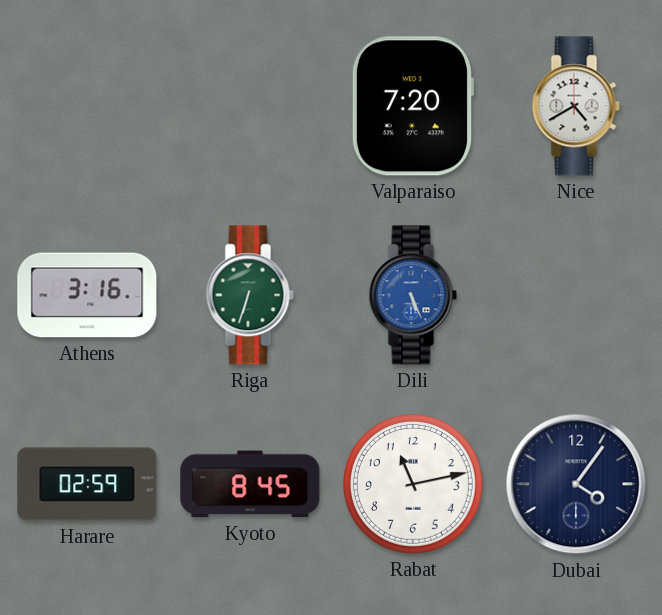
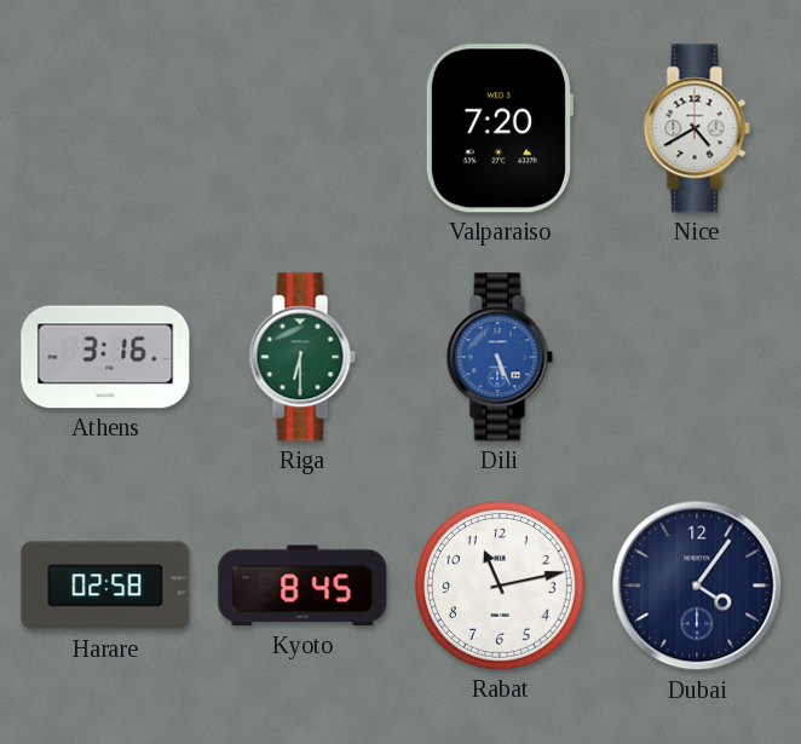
Riga: 6:33 -> 6:30
Harare: 02:59 -> 02:58
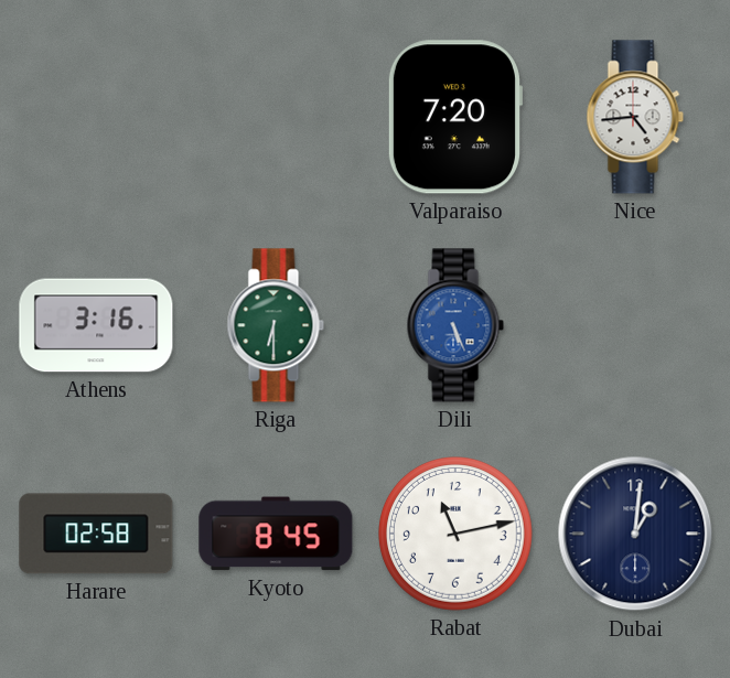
Nice: 4:40 -> 4:44
Dubai: 4:06 -> 1:01
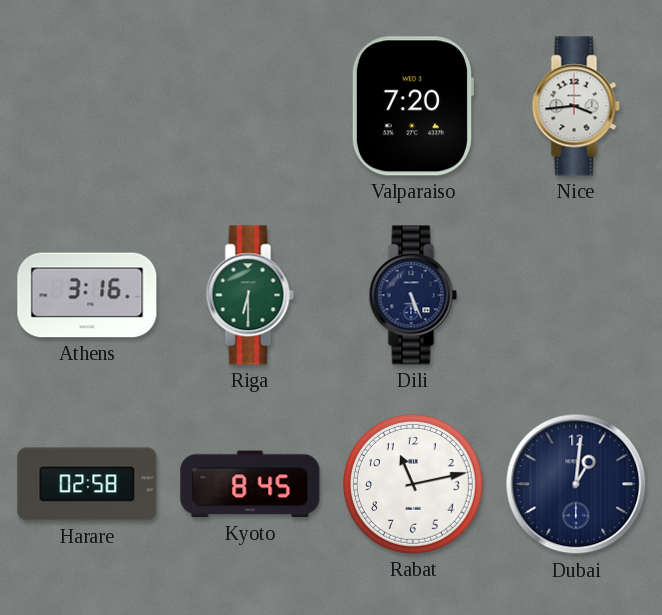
Nice: 4:44 -> 3:44
Dili dial: blue -> navy
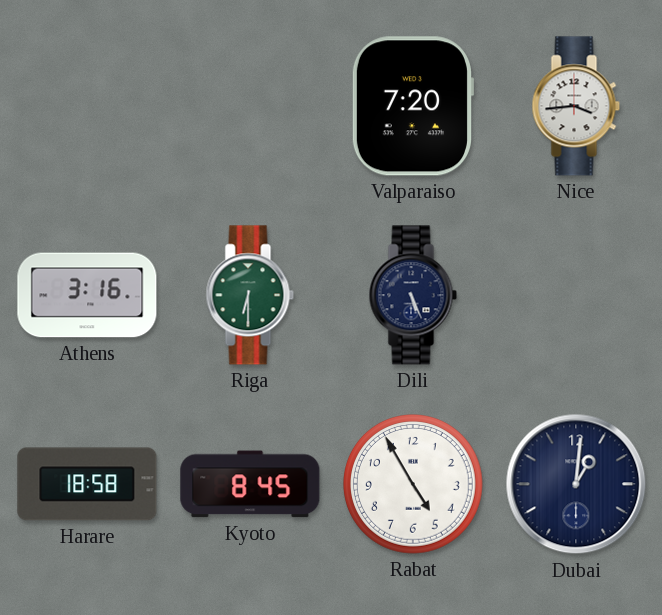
Harare: 02:58 -> 18:58
Rabat: 11:13 -> 4:55
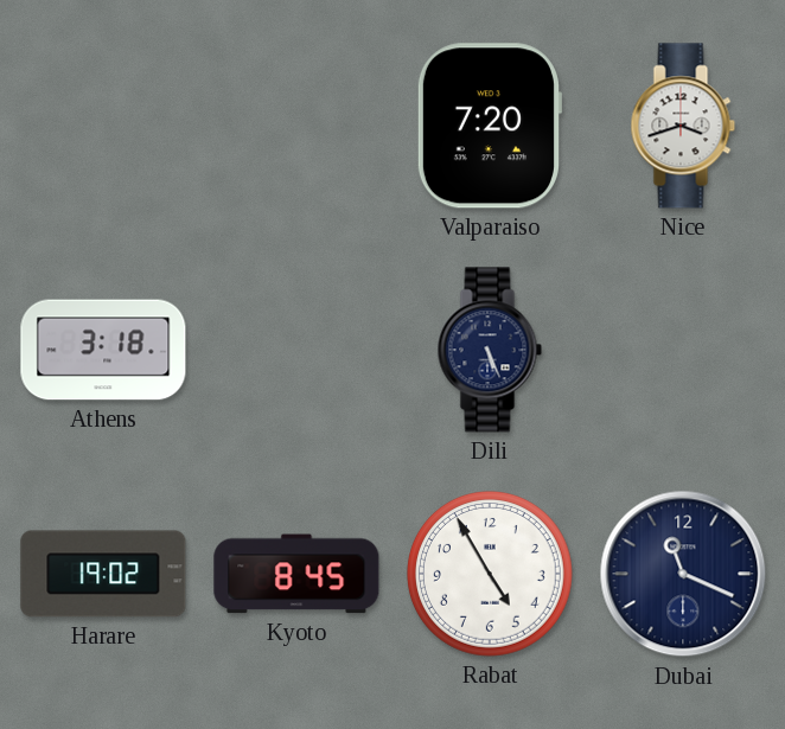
Nice: 3:44 -> 3:42
Athens: 3:16 -> 3:18
Riga: 6:30 -> none
Harare: 18:58 -> 19:02
Dubai: 1:01 -> 11:19
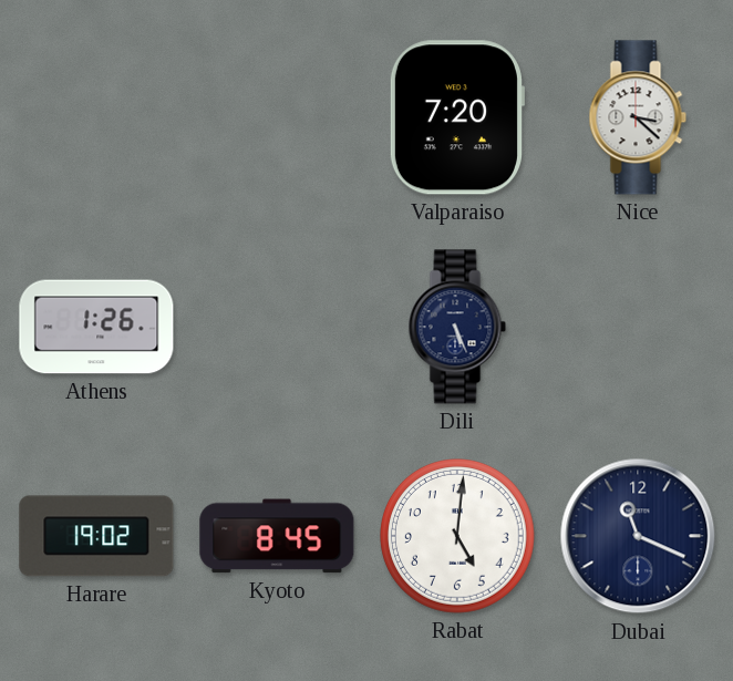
Nice: 3:42 -> 3:22
Athens: 3:18 -> 1:26
Rabat: 4:55 -> 5:01
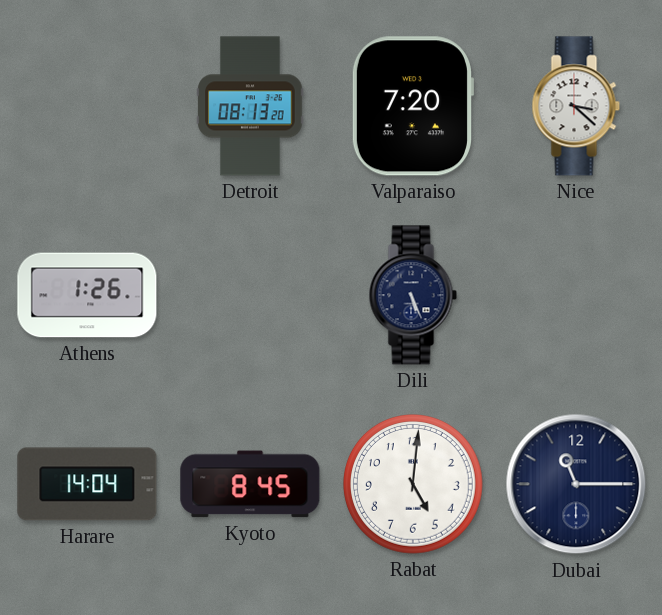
Detroit: none -> 08:13
Harare: 19:02 -> 14:04
Dubai: 11:19 -> 11:15
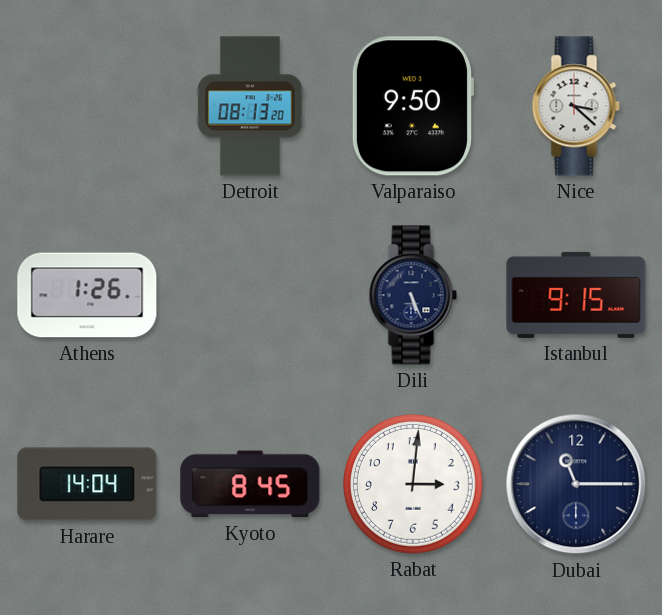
Valparaiso: 7:20 -> 9:50
Istanbul: none -> 9:15
Rabat: 5:01 -> 3:01
